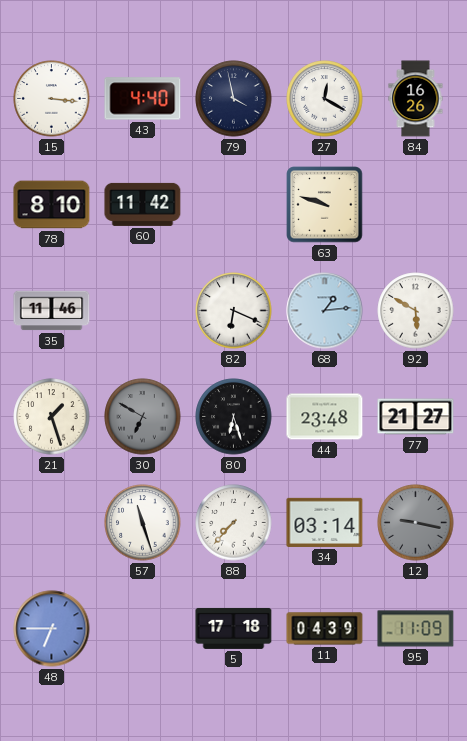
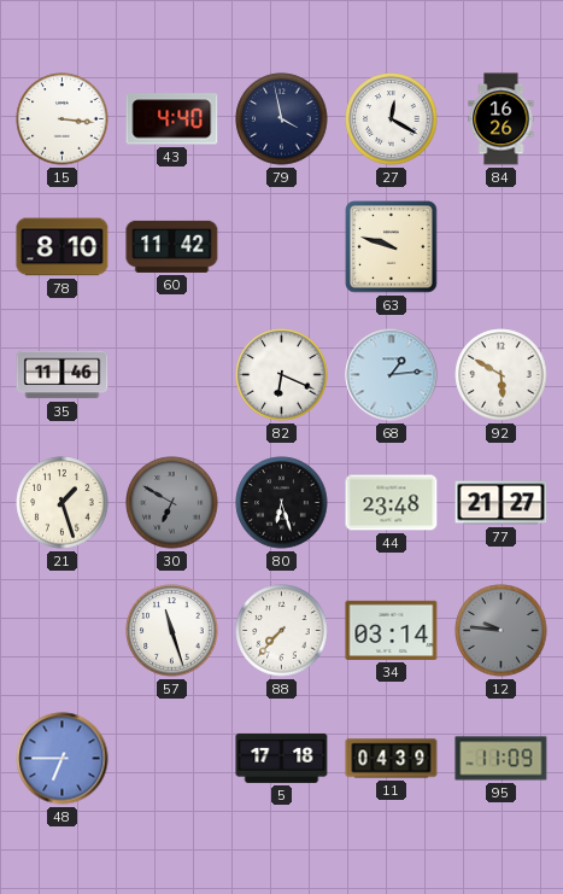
12: 9:17 -> 9:46
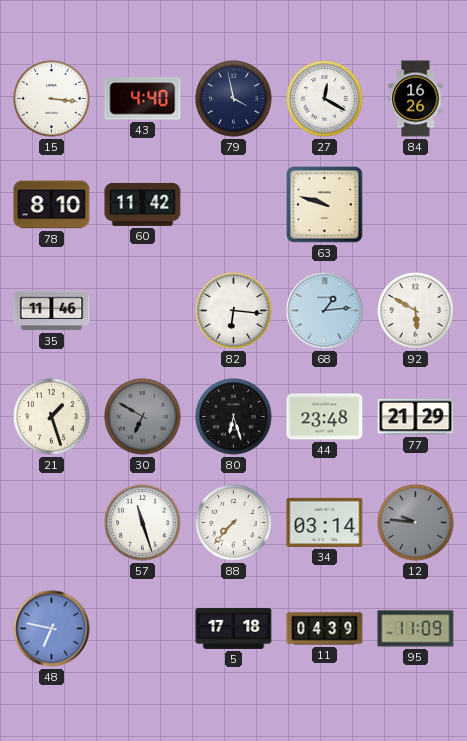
82: 6:19 -> 6:16
77: 21:27 -> 21:29
48: 6:45 -> 6:47
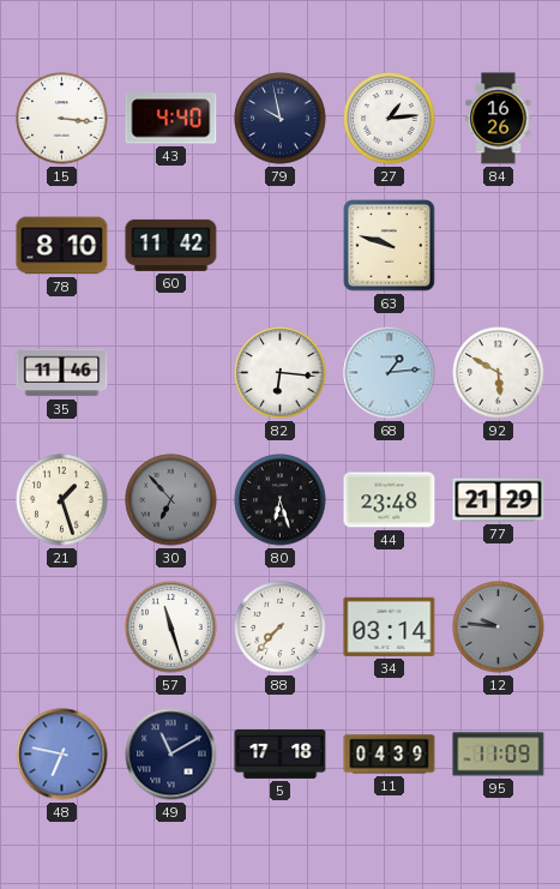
79: 3:58 -> 9:58
27: 12:20 -> 1:14
30: 6:50 -> 6:53
49: none -> 11:10
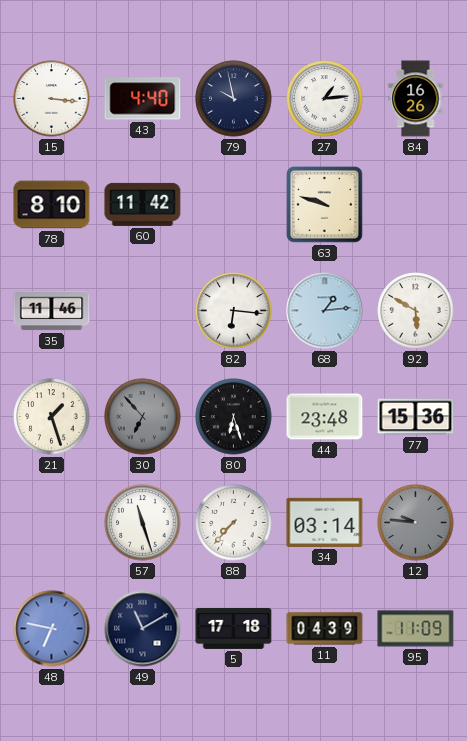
77: 21:29 -> 15:36
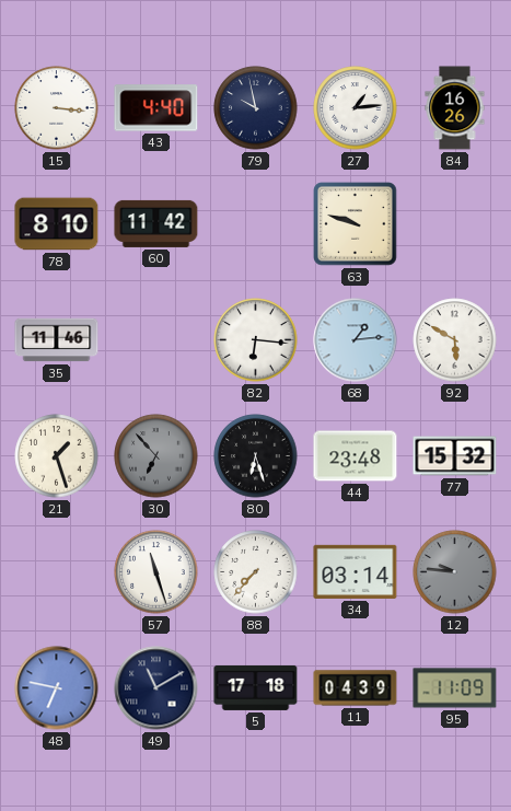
77: 15:36 -> 15:32
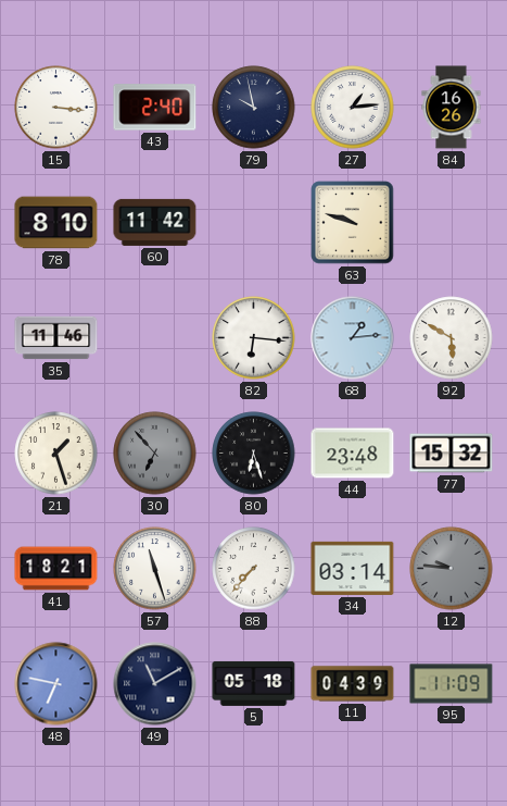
43: 4:40 -> 2:40
41: none -> 18:21
5: 17:18 -> 05:18
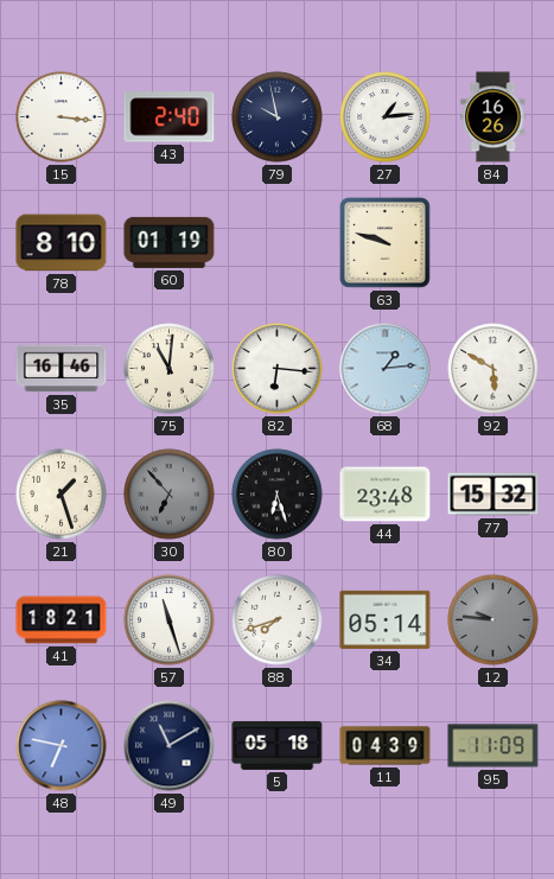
60: 11:42 -> 01:19
35: 11:46 -> 16:46
75: none -> 11:01
88: 7:37 -> 7:42
34: 03:14 -> 05:14
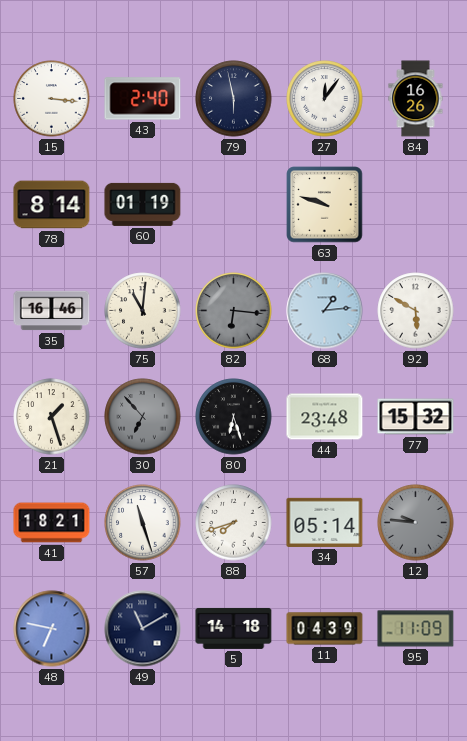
79: 9:58 -> 5:58
27: 1:14 -> 12:06
78: 8:10 -> 8:14
82 dial: white -> grey
5: 05:18 -> 14:18
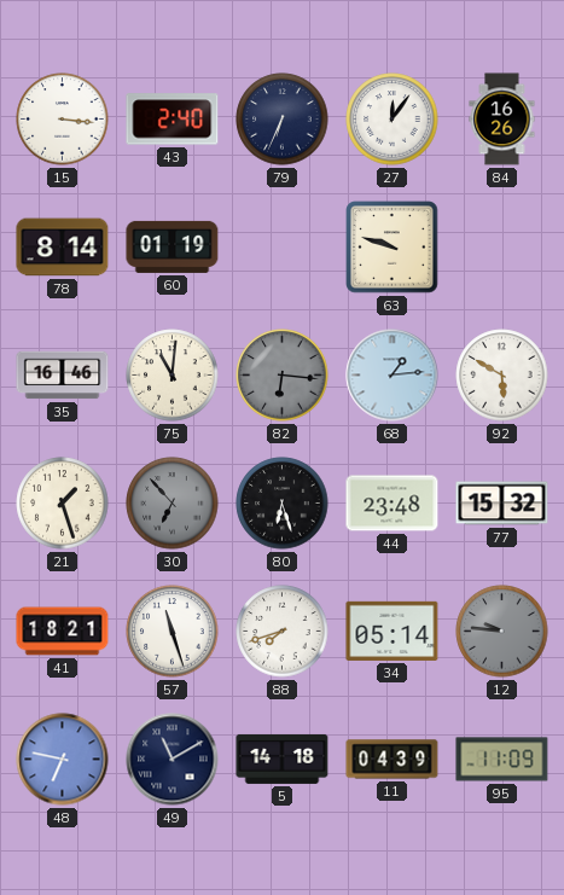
79: 5:58 -> 6:34
